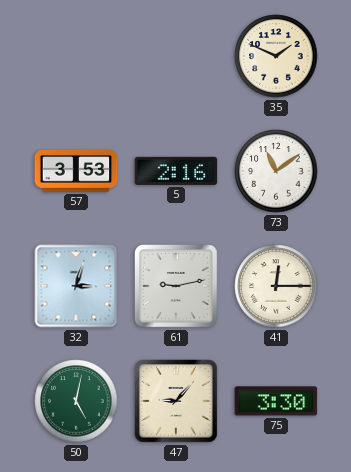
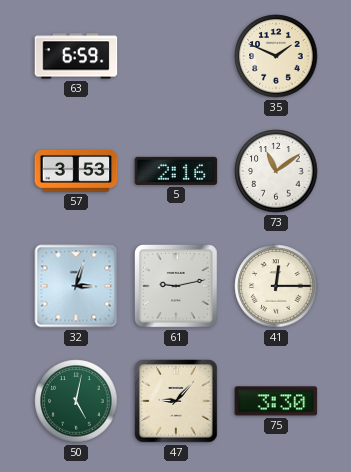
63: none -> 6:59
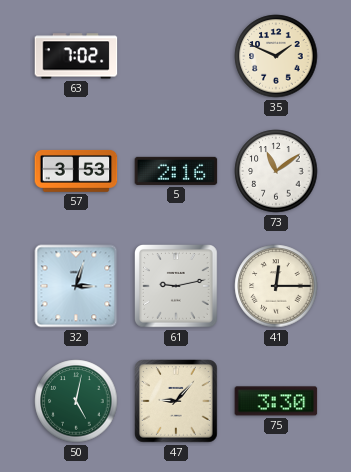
63: 6:59 -> 7:02
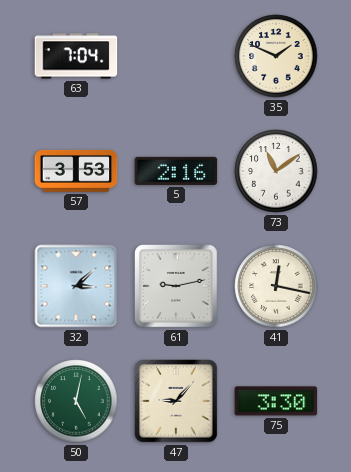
63: 7:02 -> 7:04
32: 3:03 -> 3:08
41: 12:15 -> 12:17
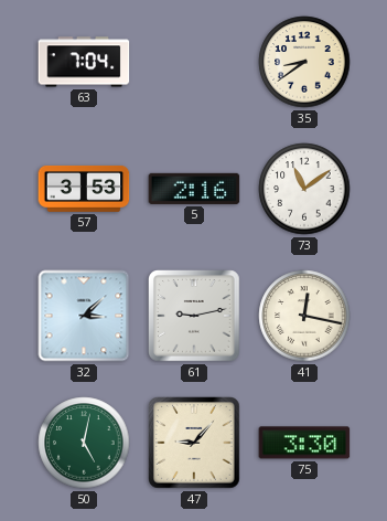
35: 1:49 -> 8:39
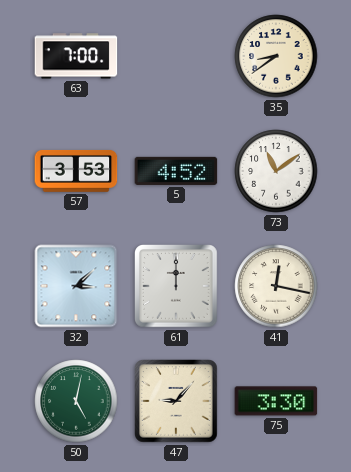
63: 7:04 -> 7:00
5: 2:16 -> 4:52
61: 9:13 -> 12:00
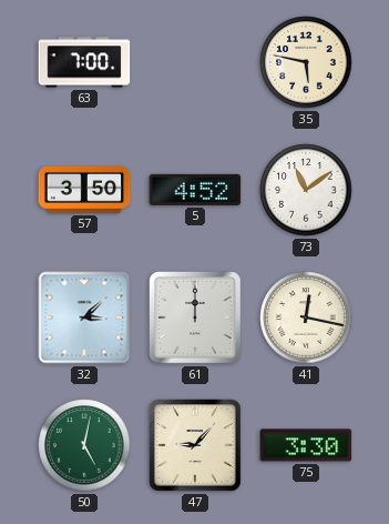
35: 8:39 -> 5:47
57: 3:53 -> 3:50
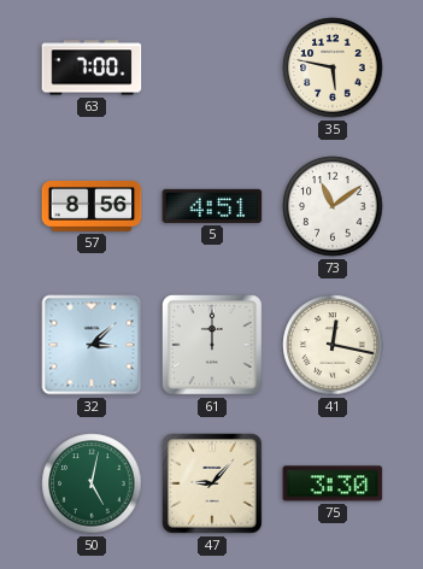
57: 3:50 -> 8:56
5: 4:52 -> 4:51
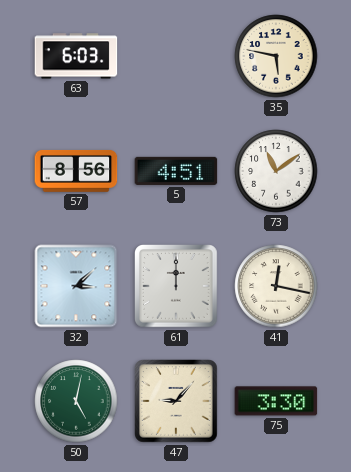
63: 7:00 -> 6:03
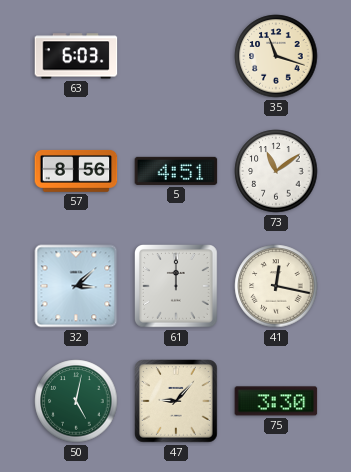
35: 5:47 -> 11:18
